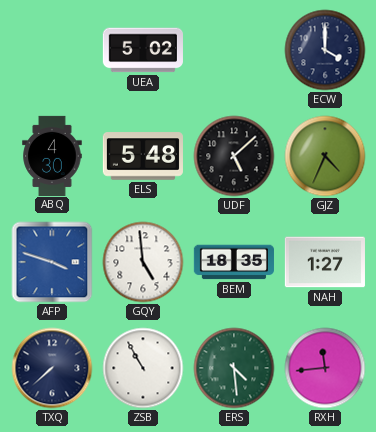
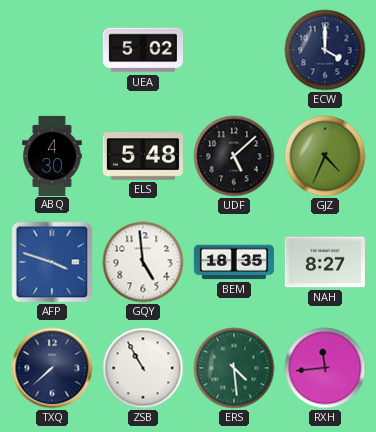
NAH: 1:27 -> 8:27
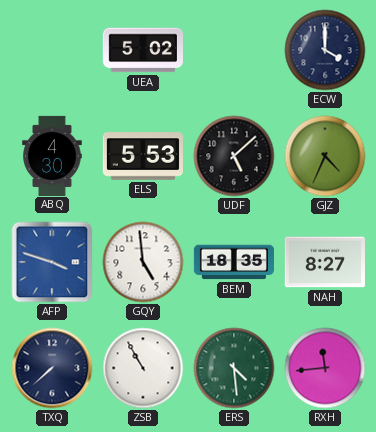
ELS: 5:48 -> 5:53
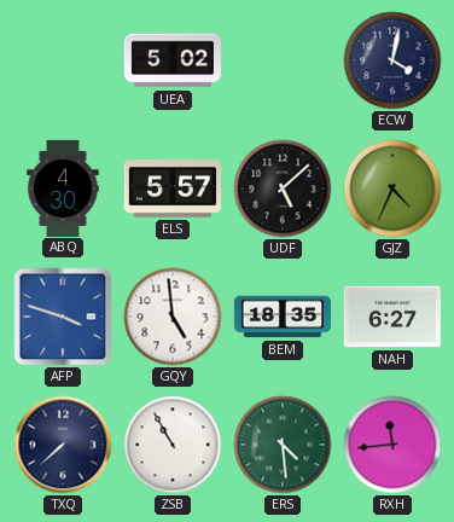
ECW: 4:00 -> 4:02
ELS: 5:53 -> 5:57
NAH: 8:27 -> 6:27
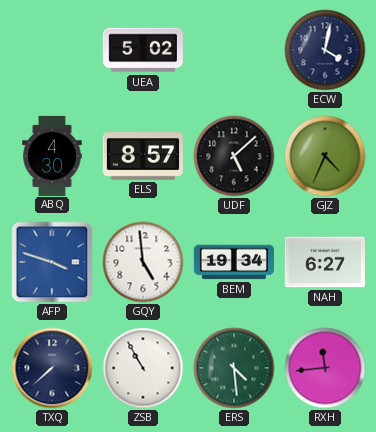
ELS: 5:57 -> 8:57
BEM: 18:35 -> 19:34
